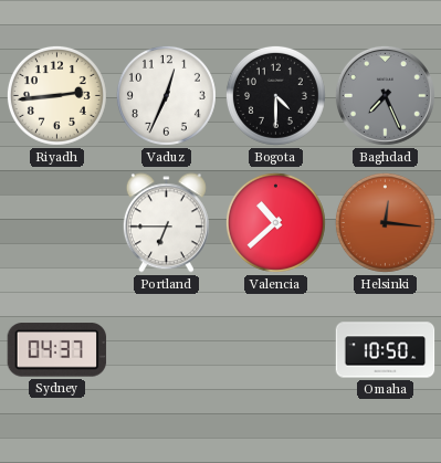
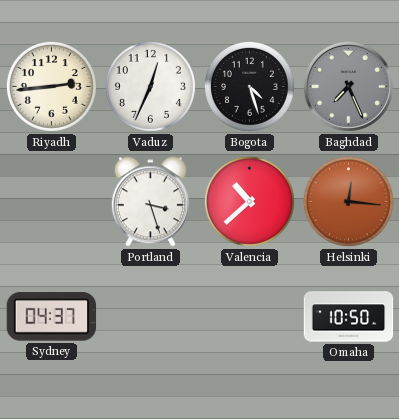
Bogota: 4:30 -> 4:27
Portland: 6:45 -> 3:27
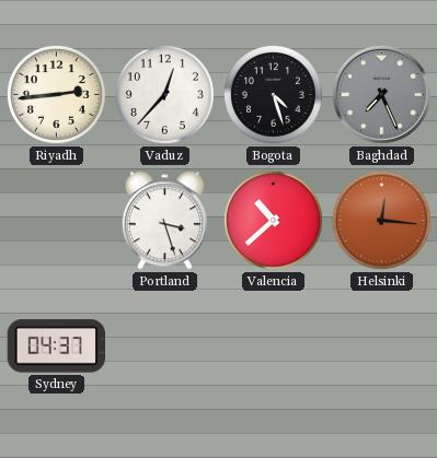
Vaduz: 12:34 -> 12:37
Omaha: 10:50 -> none
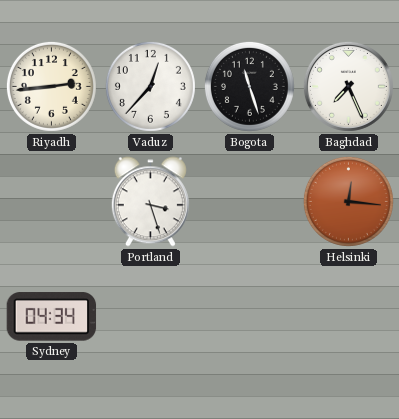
Bogota: 4:27 -> 11:27
Baghdad dial: grey -> white
Valencia: 10:38 -> none
Sydney: 04:37 -> 04:34
